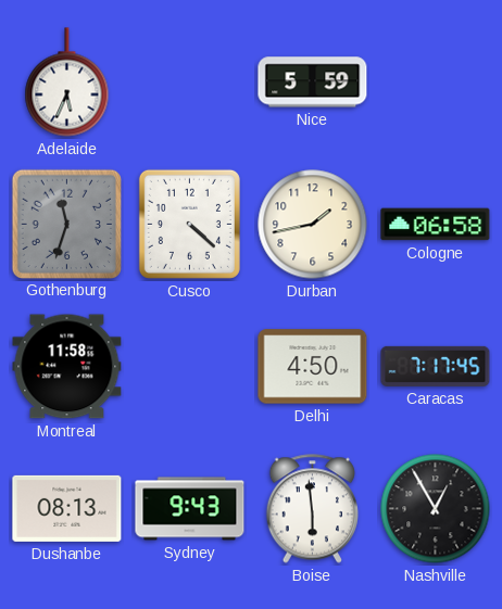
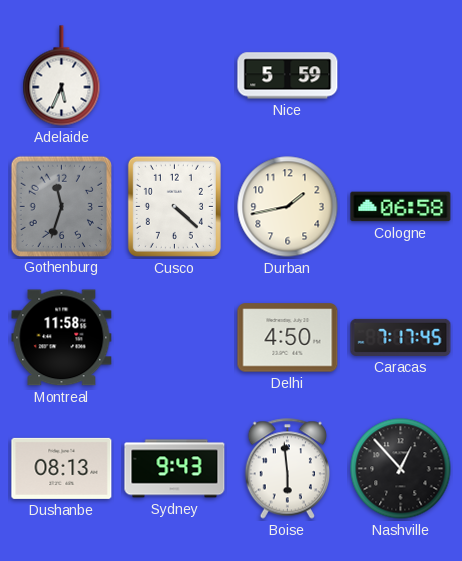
Nashville: 12:55 -> 12:53
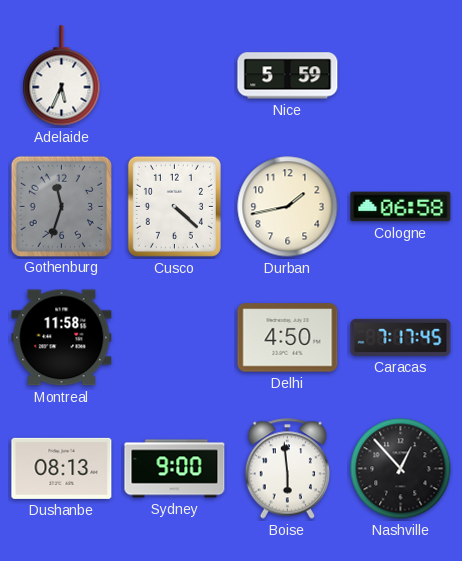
Sydney: 9:43 -> 9:00
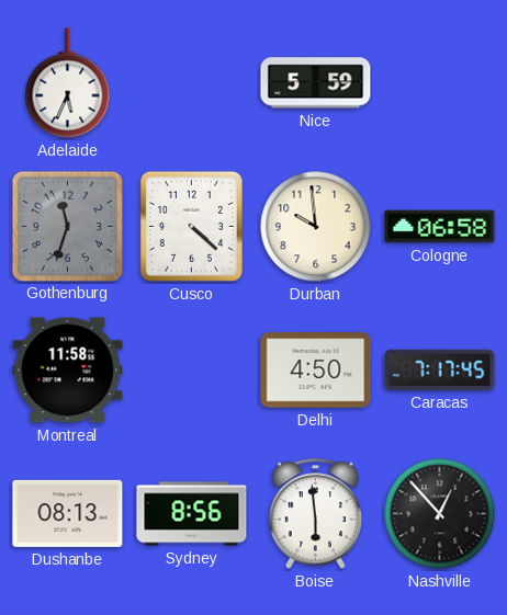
Durban: 1:43 -> 9:59
Sydney: 9:00 -> 8:56
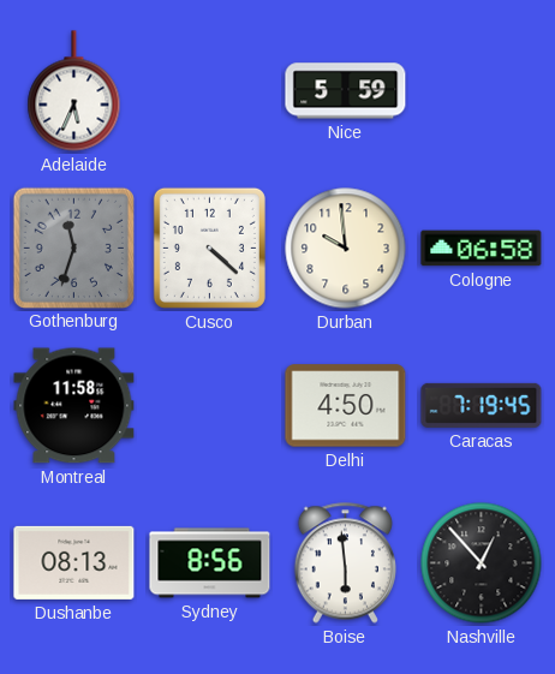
Caracas: 7:17 -> 7:19
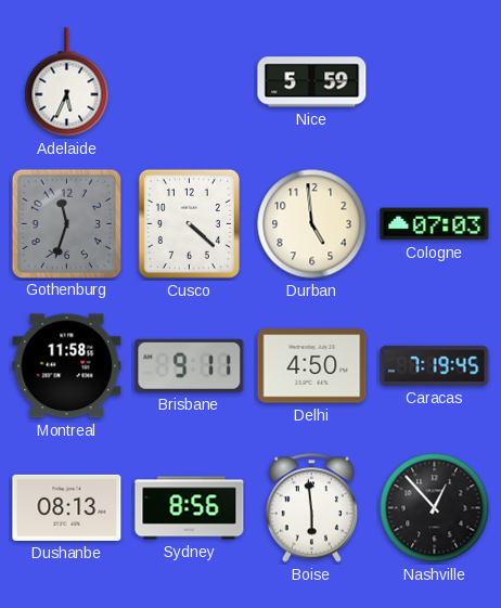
Durban: 9:59 -> 4:59
Cologne: 06:58 -> 07:03
Brisbane: none -> 9:11
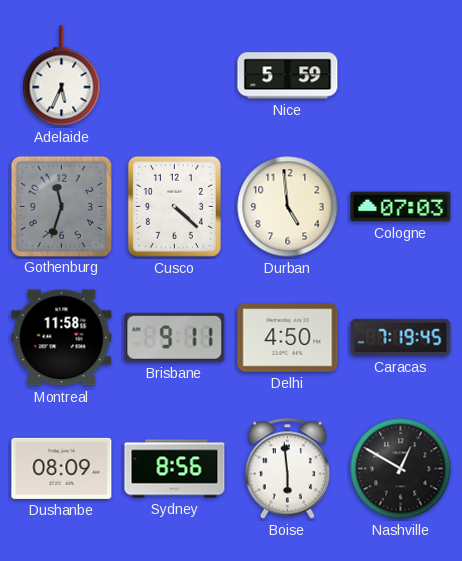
Dushanbe: 08:13 -> 08:09
Nashville: 12:53 -> 12:50
